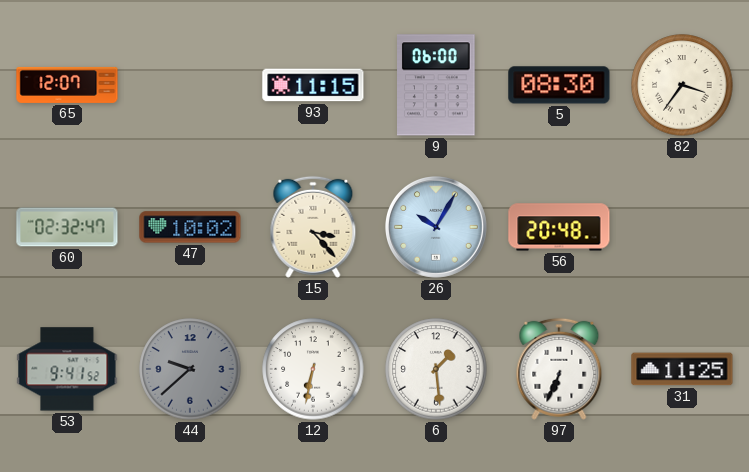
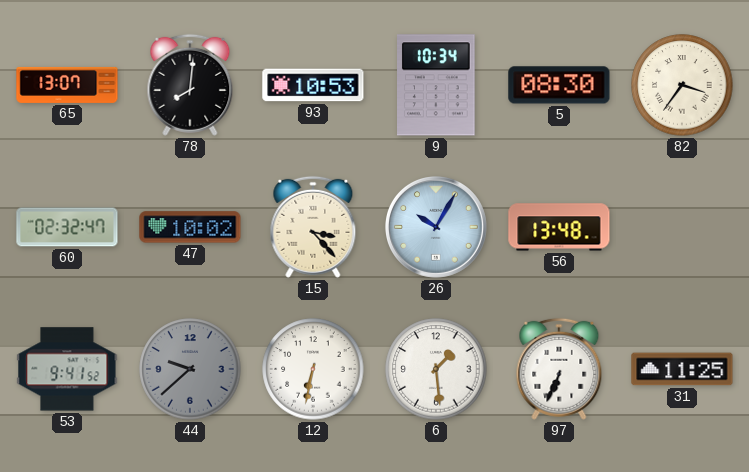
65: 12:07 -> 13:07
78: none -> 8:01
93: 11:15 -> 10:53
9: 06:00 -> 10:34
56: 20:48 -> 13:48
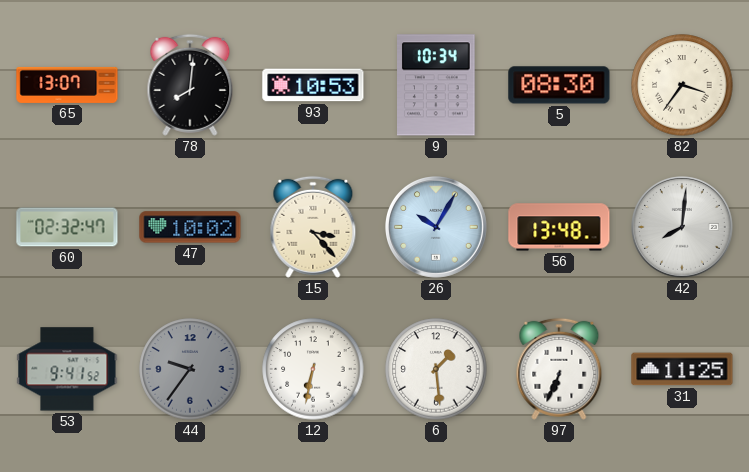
42: none -> 8:01
44: 9:38 -> 9:36
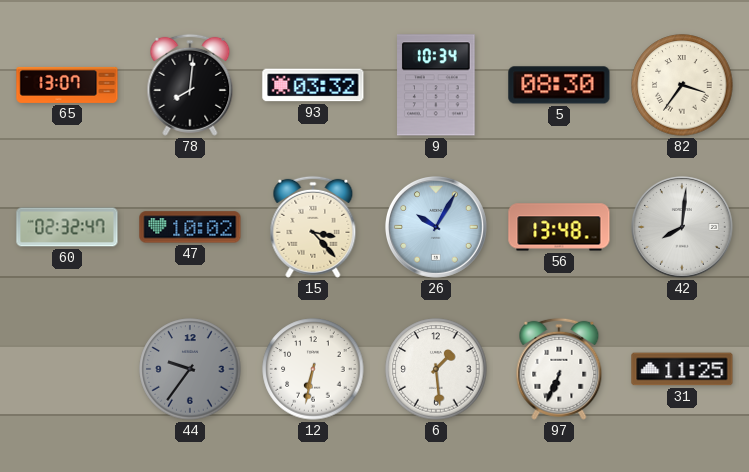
93: 10:53 -> 03:32
53: 9:41 -> none
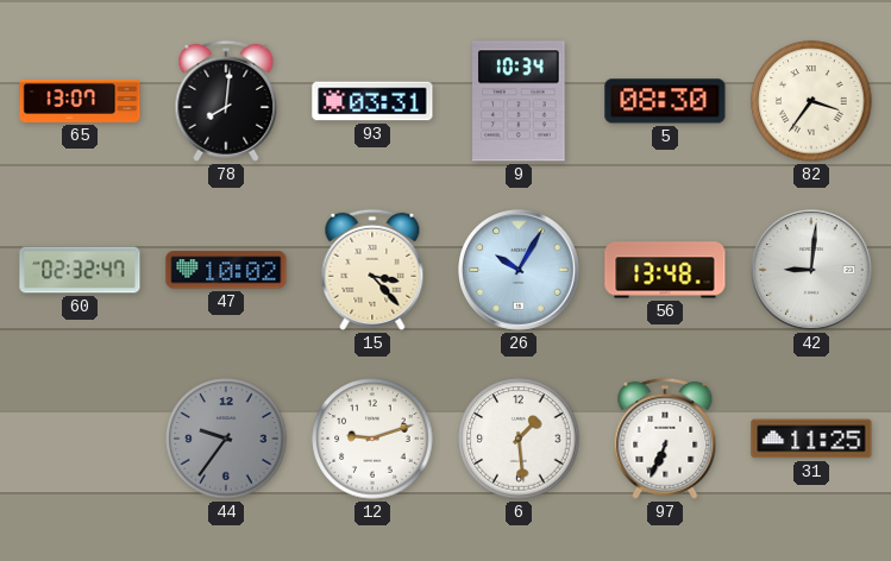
93: 03:32 -> 03:31
42: 8:01 -> 9:01
12: 6:32 -> 9:12
